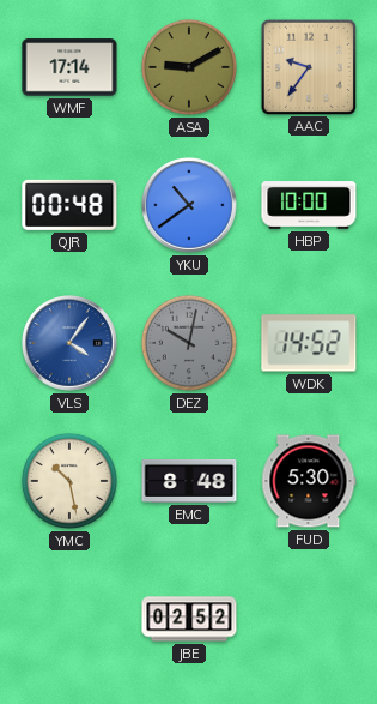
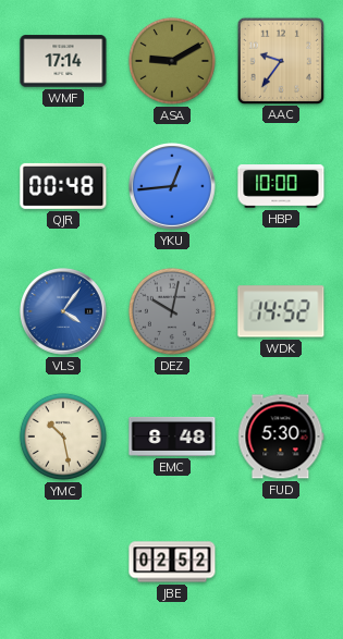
YKU: 10:39 -> 12:44
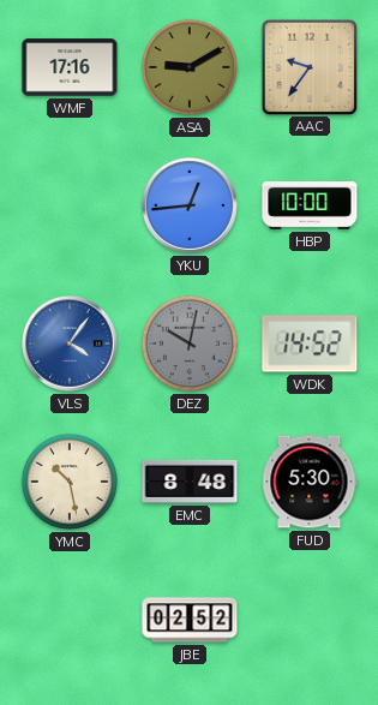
WMF: 17:14 -> 17:16
QJR: 00:48 -> none
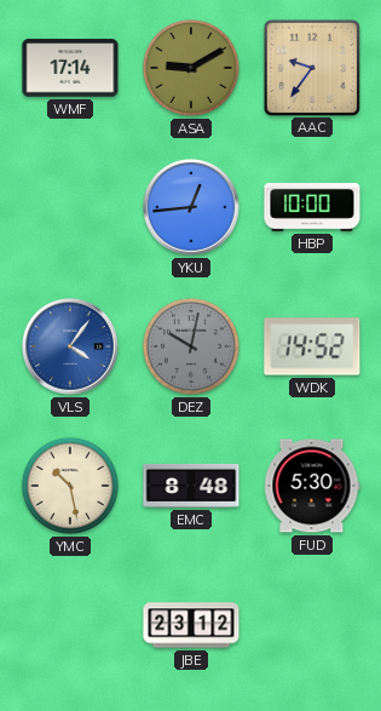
WMF: 17:16 -> 17:14
JBE: 02:52 -> 23:12
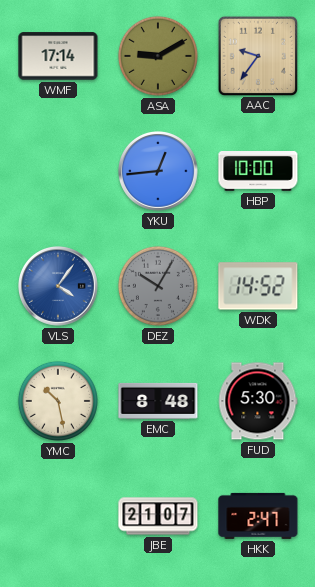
DEZ: 10:02 -> 10:05
JBE: 23:12 -> 21:07
HKK: none -> 2:47
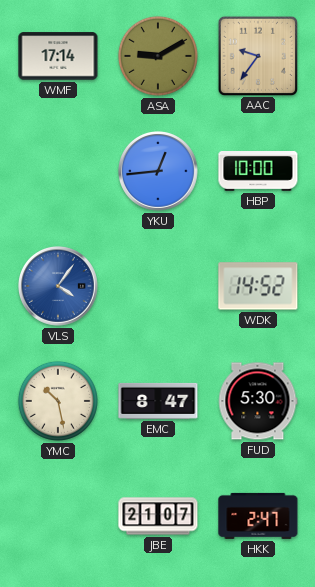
DEZ: 10:05 -> none
EMC: 8:48 -> 8:47
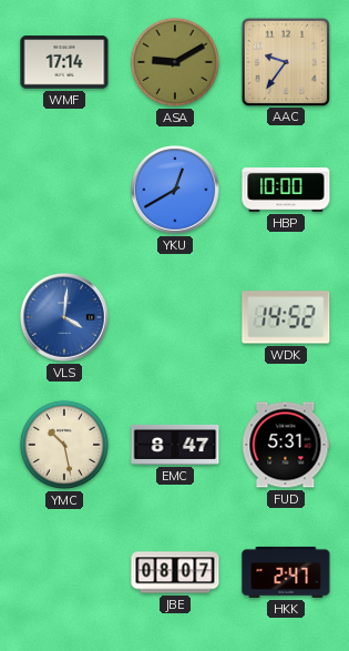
YKU: 12:44 -> 12:40
VLS: 4:06 -> 4:01
FUD: 5:30 -> 5:31
JBE: 21:07 -> 08:07
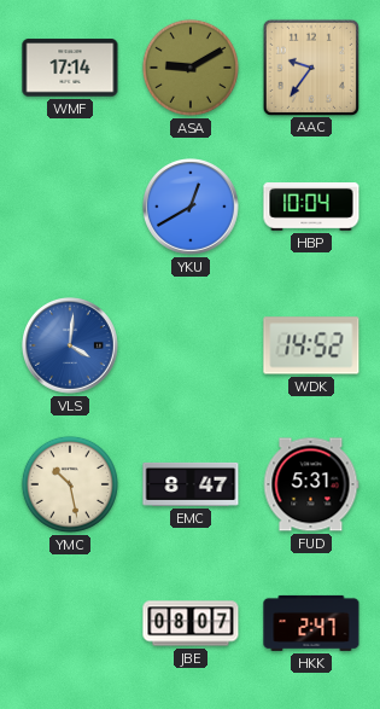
HBP: 10:00 -> 10:04
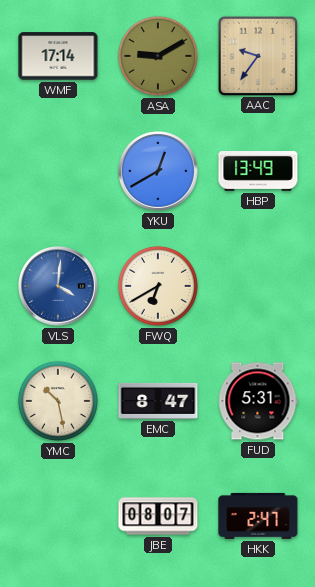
HBP: 10:04 -> 13:49
FWQ: none -> 6:40
WDK: 14:52 -> none
